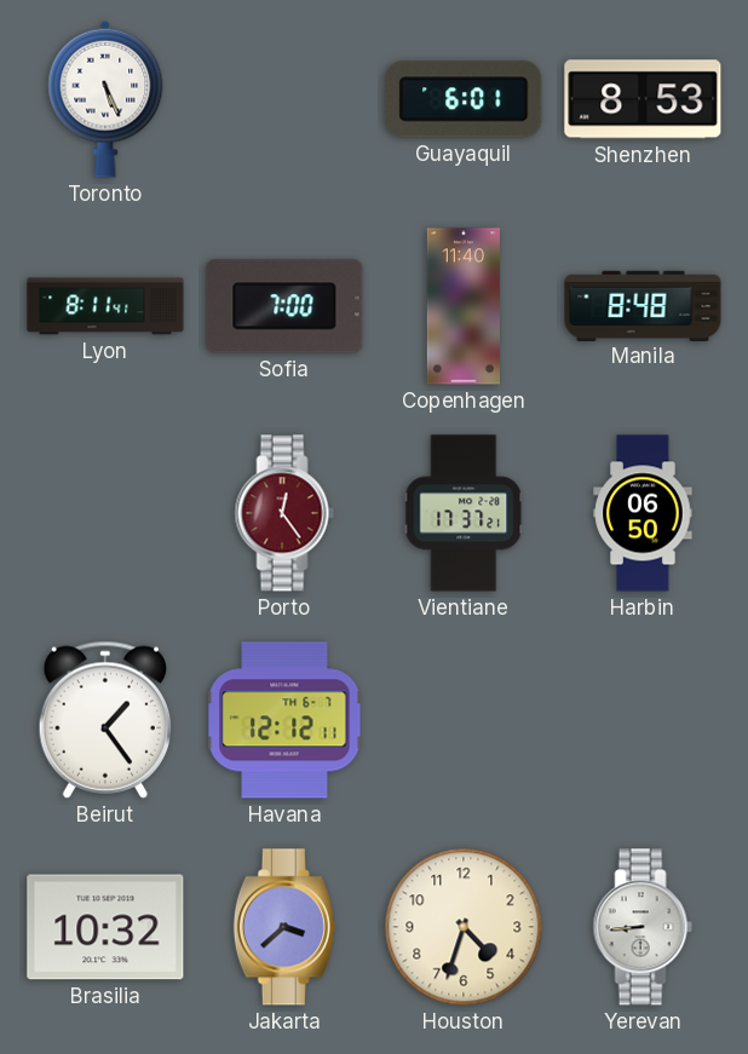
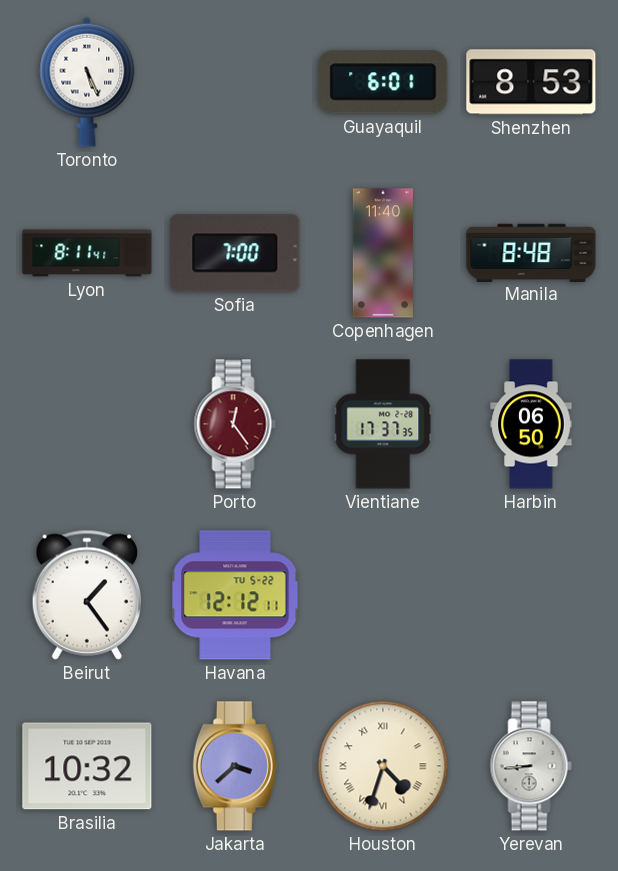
Vientiane: 17:37:21 -> 17:37:35
Havana date: TH 6-7 -> TU 5-22
Houston numerals: Arabic -> Roman
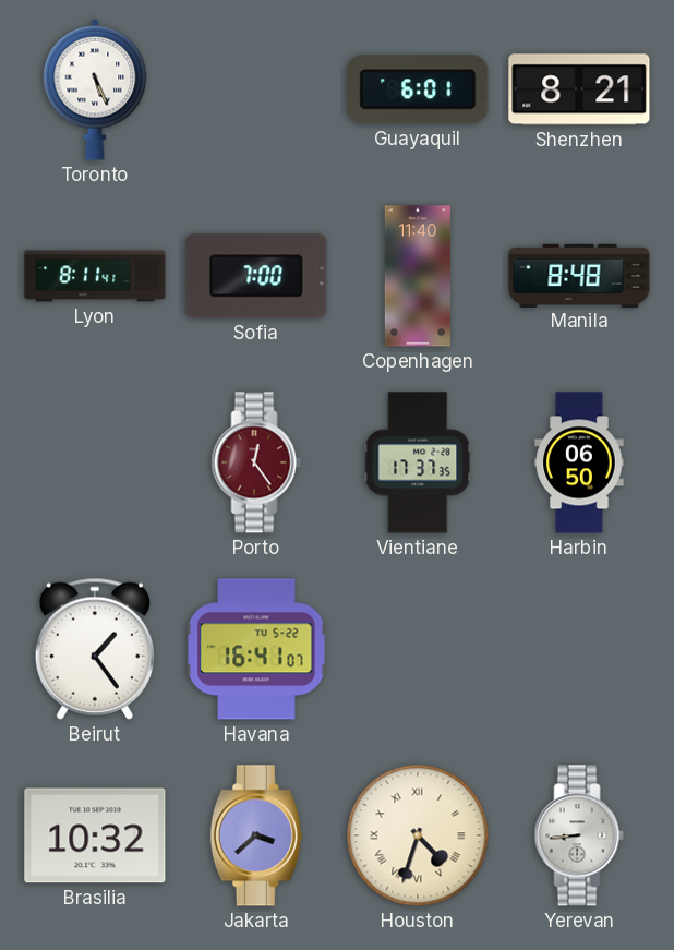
Shenzhen: 8:53 -> 8:21
Havana: 12:12 -> 16:41
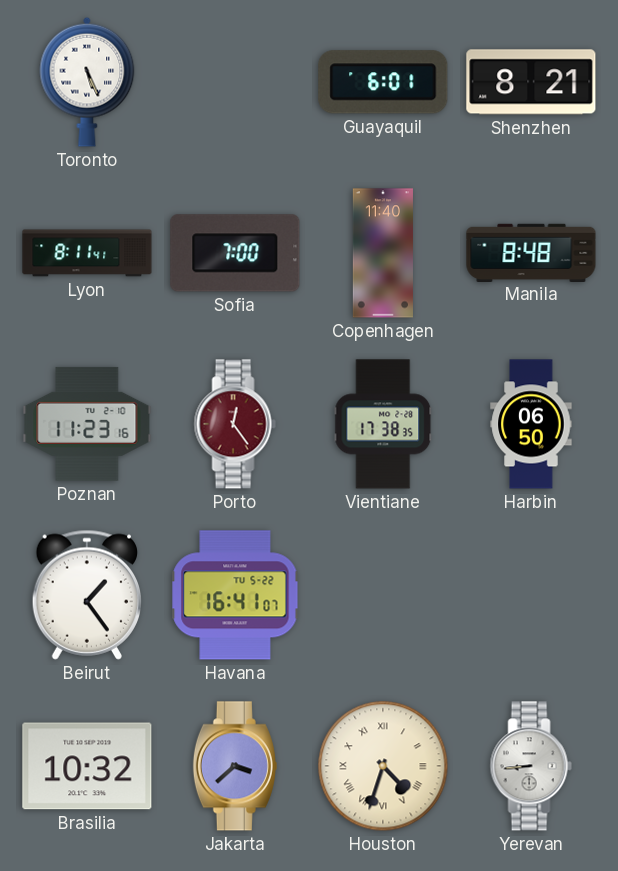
Poznan: none -> 11:23
Vientiane: 17:37 -> 17:38
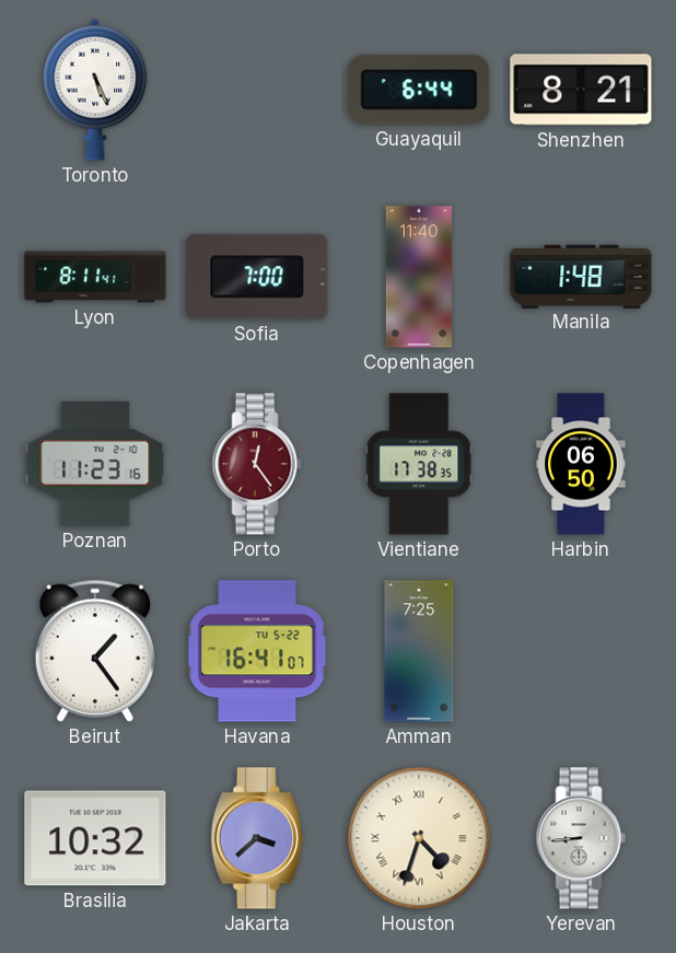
Guayaquil: 6:01 -> 6:44
Manila: 8:48 -> 1:48
Amman: none -> 7:25
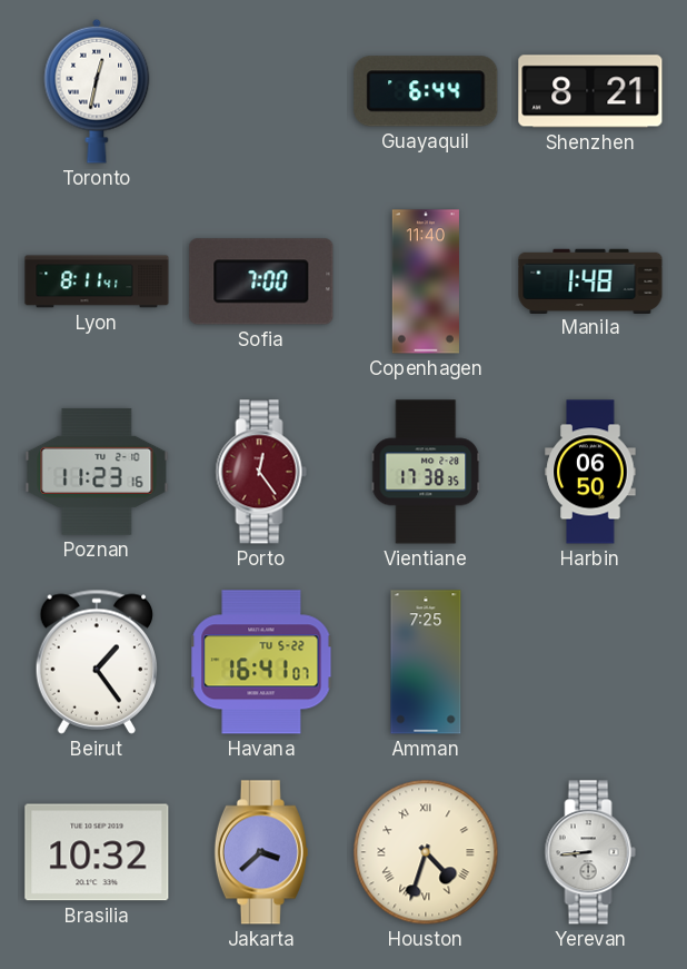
Toronto: 5:26 -> 12:32
